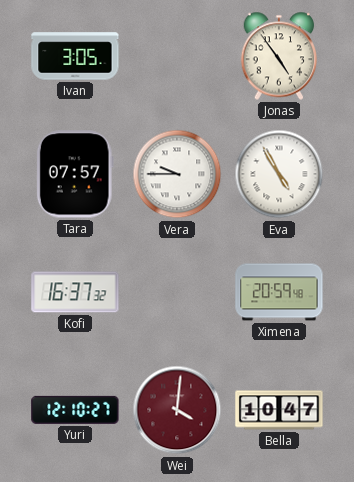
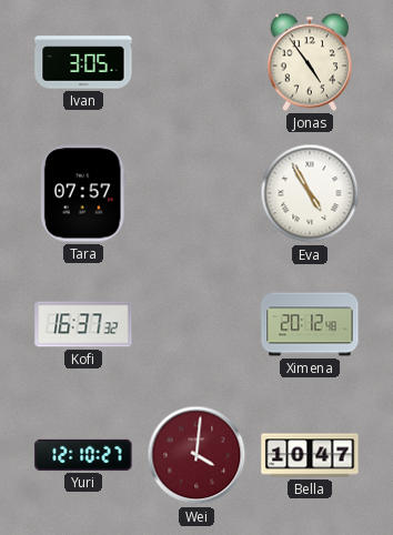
Vera: 9:45 -> none
Ximena: 20:59 -> 20:12
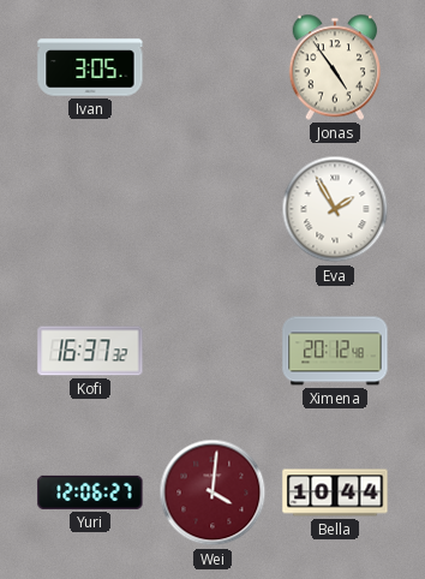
Tara: 07:57 -> none
Eva: 4:55 -> 1:55
Yuri: 12:10 -> 12:06
Bella: 10:47 -> 10:44
